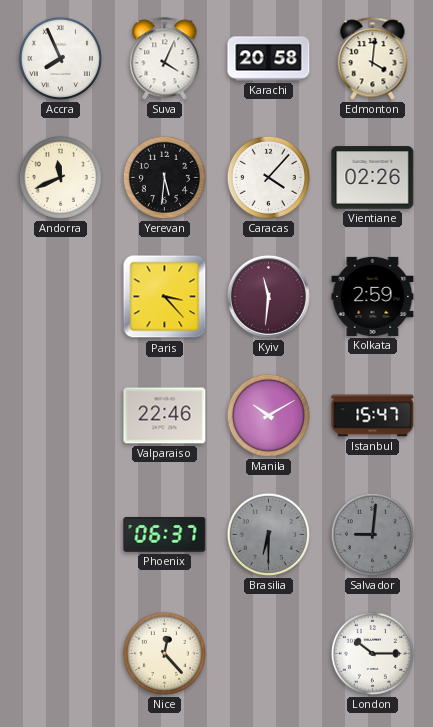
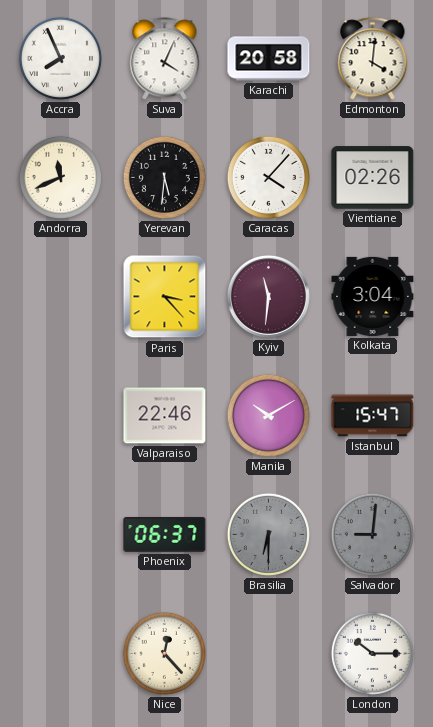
Kolkata: 2:59 -> 3:04
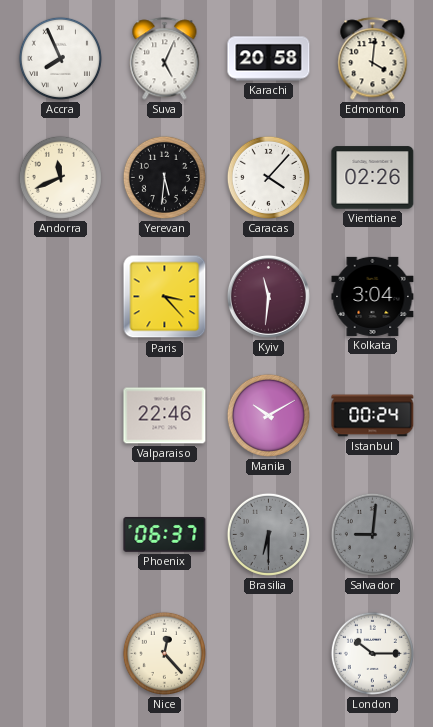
Suva: 4:04 -> 5:04
Istanbul: 15:47 -> 00:24
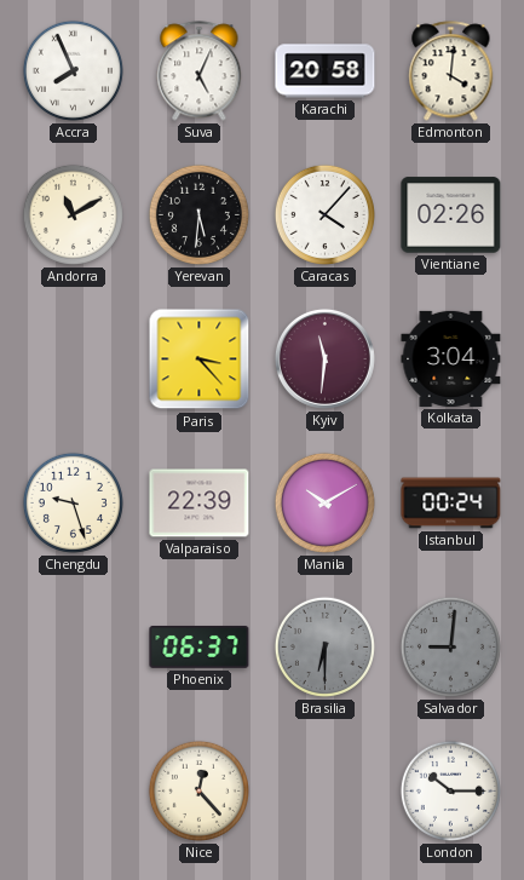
Andorra: 11:41 -> 11:10
Chengdu: none -> 9:27
Valparaiso: 22:46 -> 22:39
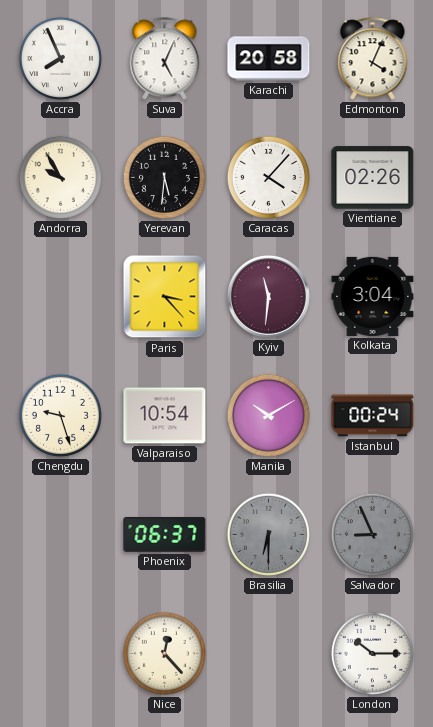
Edmonton: 4:01 -> 4:04
Andorra: 11:10 -> 9:55
Valparaiso: 22:39 -> 10:54
Salvador: 9:01 -> 8:56
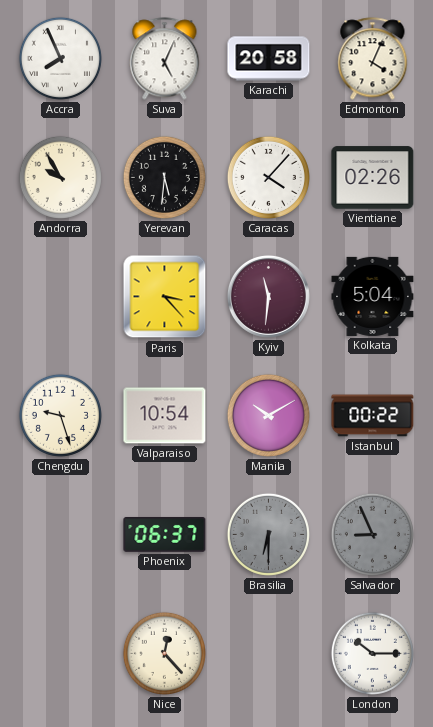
Kolkata: 3:04 -> 5:04
Istanbul: 00:24 -> 00:22
